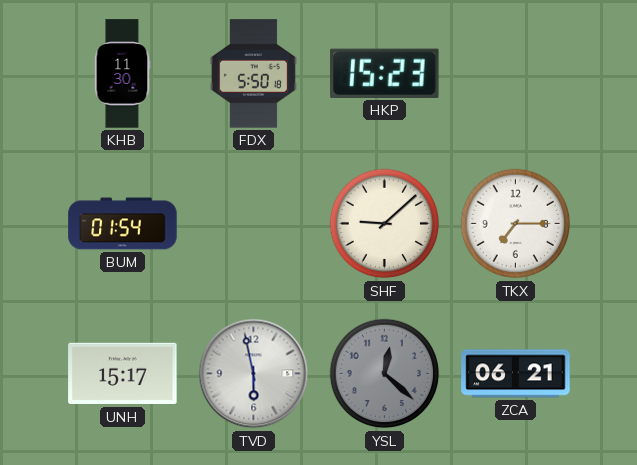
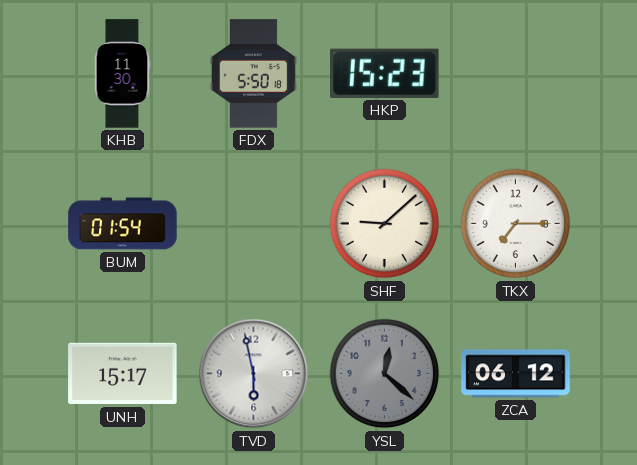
ZCA: 06:21 -> 06:12
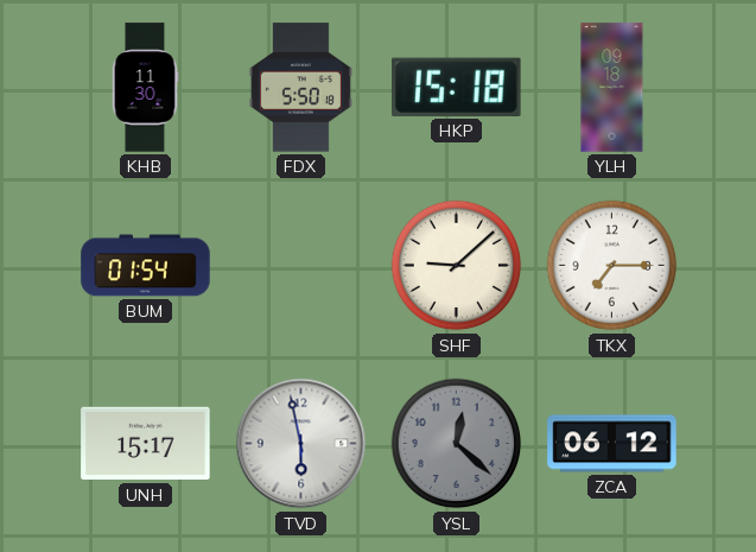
HKP: 15:23 -> 15:18
YLH: none -> 09:18
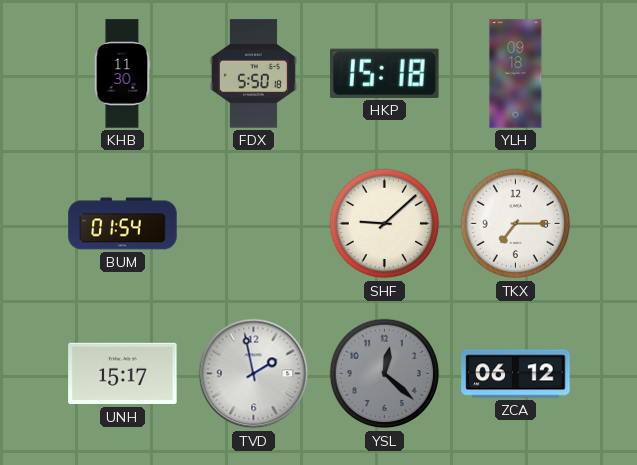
TVD: 5:58 -> 1:58
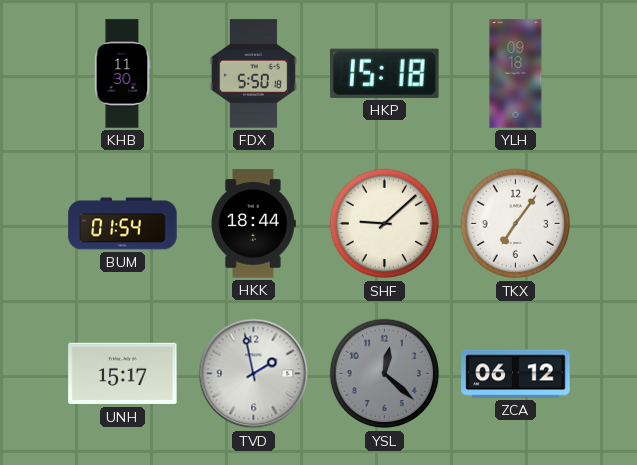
HKK: none -> 18:44
TKX: 7:15 -> 7:06
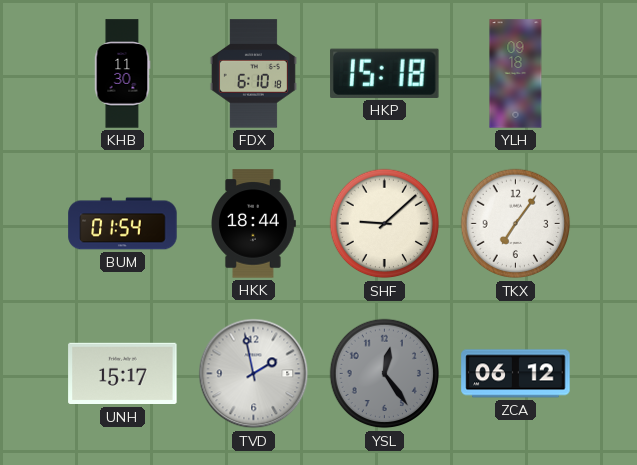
FDX: 5:50 -> 6:10
YSL: 12:22 -> 12:24
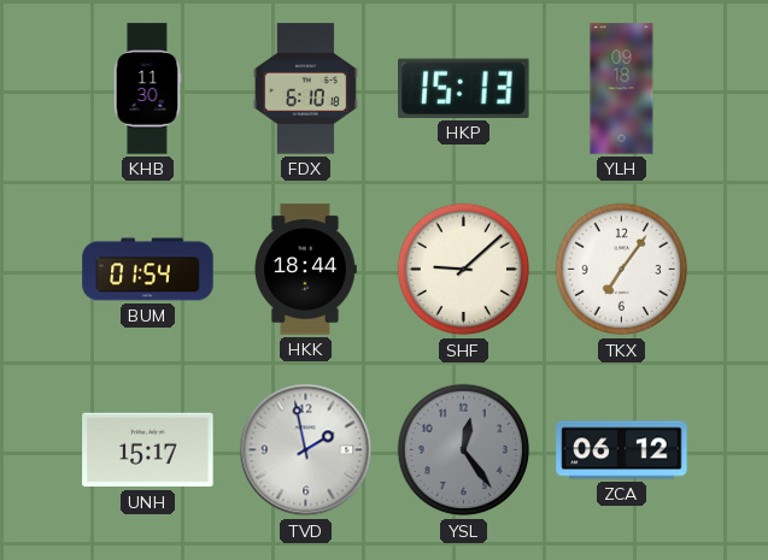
HKP: 15:18 -> 15:13
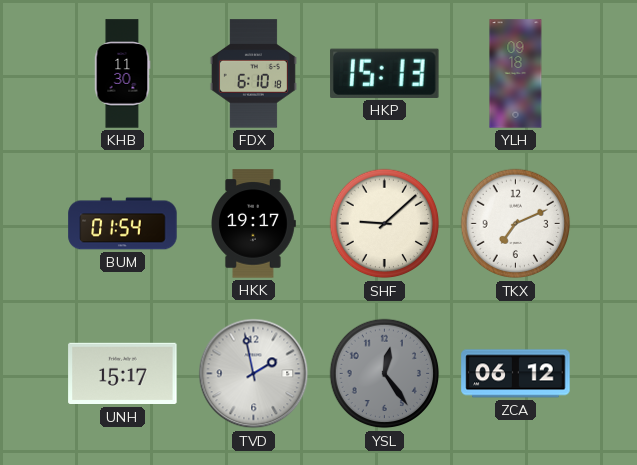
HKK: 18:44 -> 19:17
TKX: 7:06 -> 7:11
